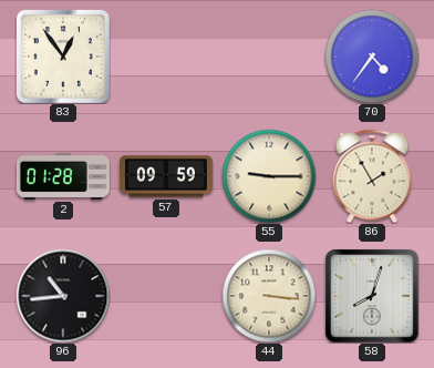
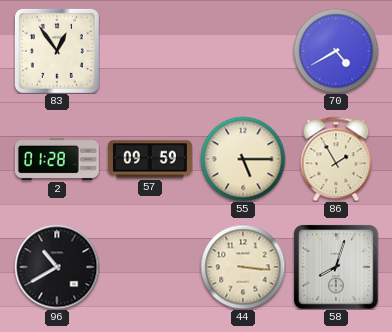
70: 4:36 -> 4:40
55: 9:15 -> 5:15
96: 10:44 -> 10:40
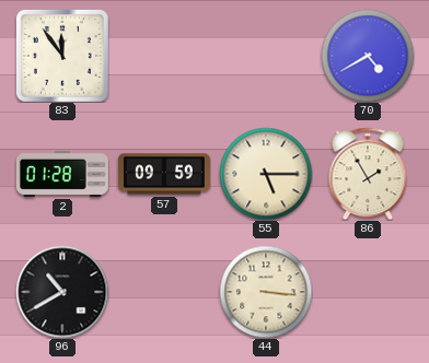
83: 12:54 -> 11:54
58: 8:03 -> none
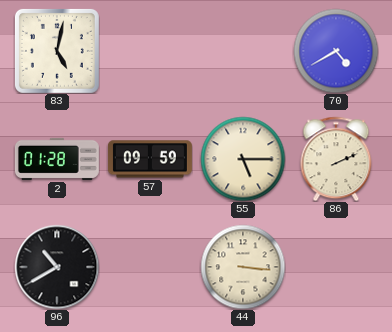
83: 11:54 -> 5:02
86: 1:55 -> 2:11
